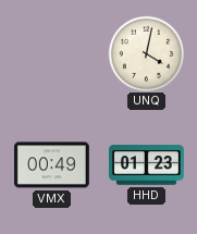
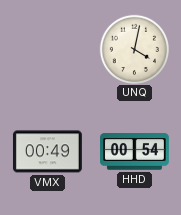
HHD: 01:23 -> 00:54
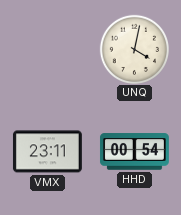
VMX: 00:49 -> 23:11
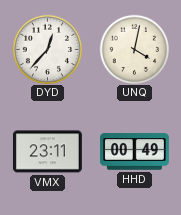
DYD: none -> 12:37
HHD: 00:54 -> 00:49
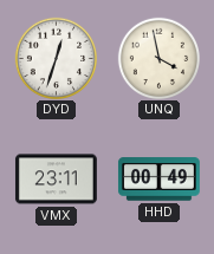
DYD: 12:37 -> 12:33
UNQ: 4:02 -> 3:58
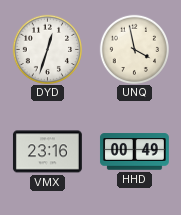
VMX: 23:11 -> 23:16
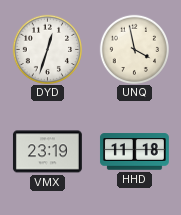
VMX: 23:16 -> 23:19
HHD: 00:49 -> 11:18
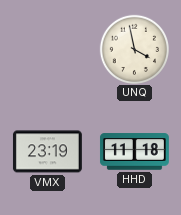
DYD: 12:33 -> none
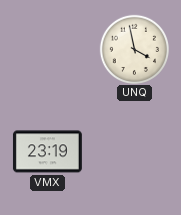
HHD: 11:18 -> none
